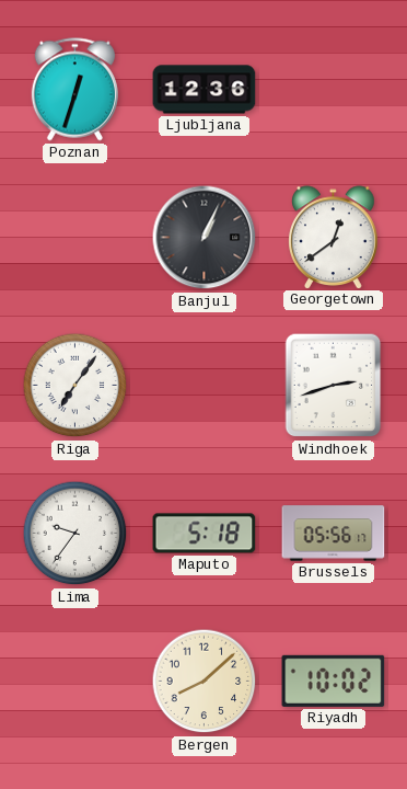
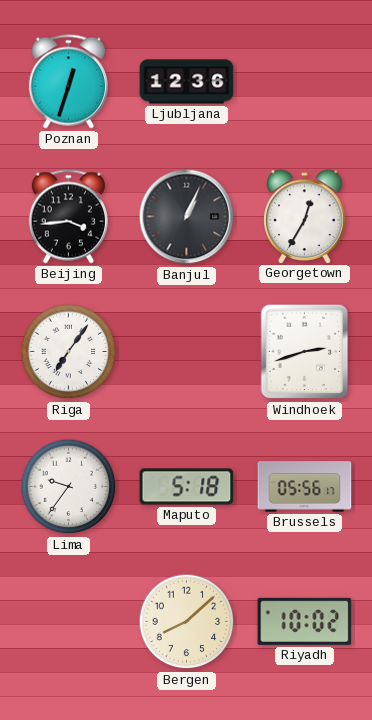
Beijing: none -> 3:44
Georgetown: 12:39 -> 12:35
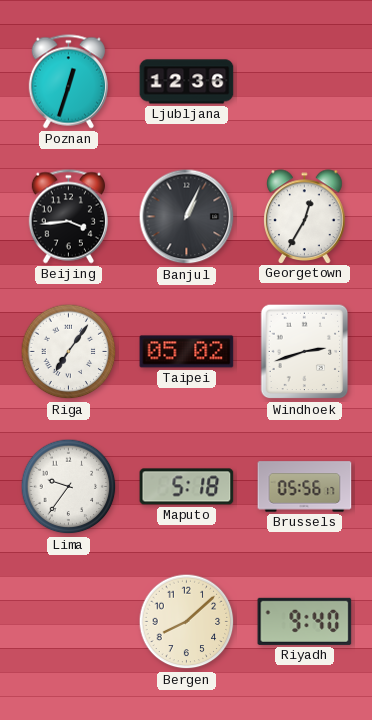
Taipei: none -> 05:02
Riyadh: 10:02 -> 9:40
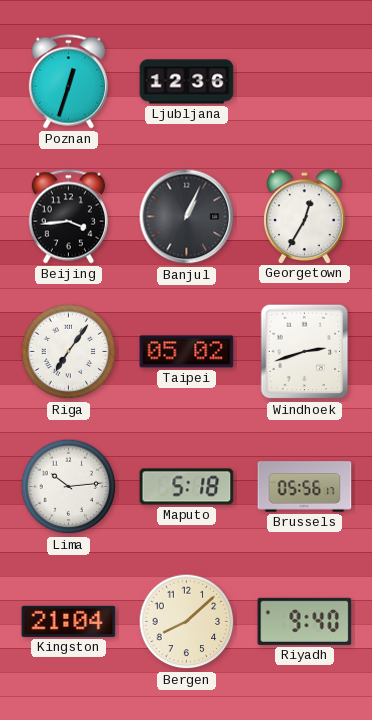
Lima: 9:36 -> 10:14
Kingston: none -> 21:04
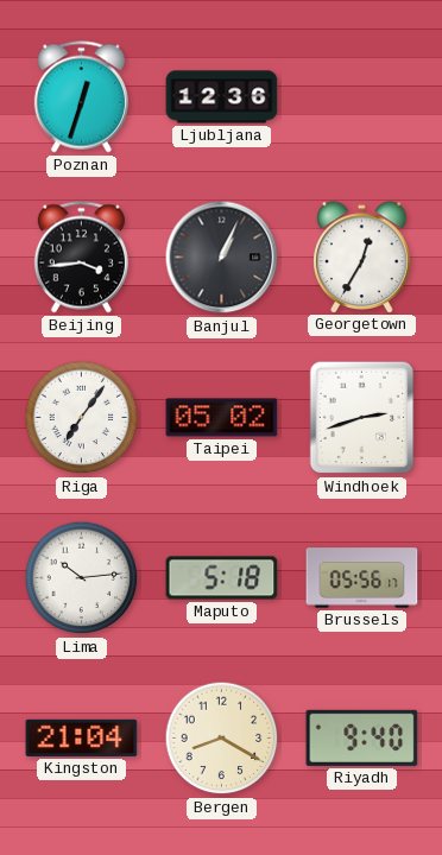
Bergen: 8:08 -> 8:20
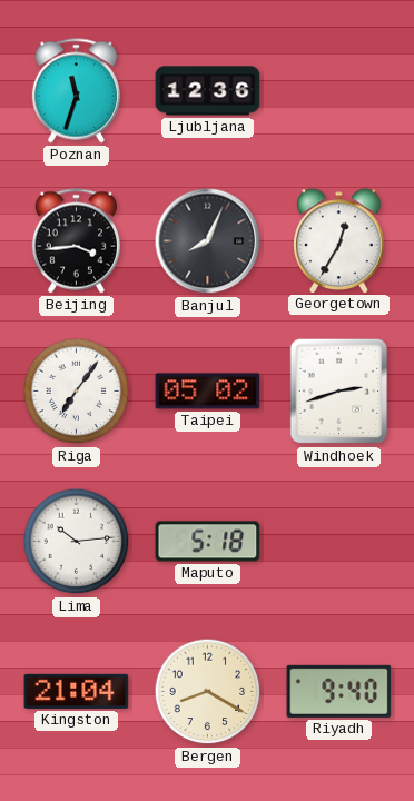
Poznan: 12:33 -> 11:33
Banjul: 1:04 -> 8:04
Brussels: 05:56 -> none
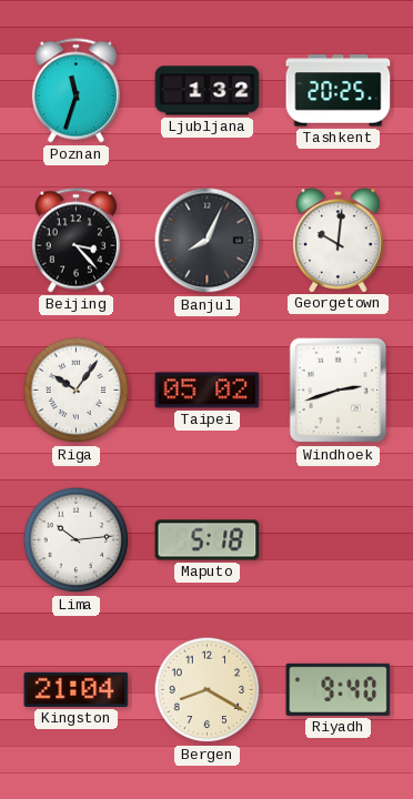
Ljubljana: 12:36 -> 1:32
Tashkent: none -> 20:25
Beijing: 3:44 -> 3:23
Georgetown: 12:35 -> 10:01
Riga: 7:06 -> 10:06
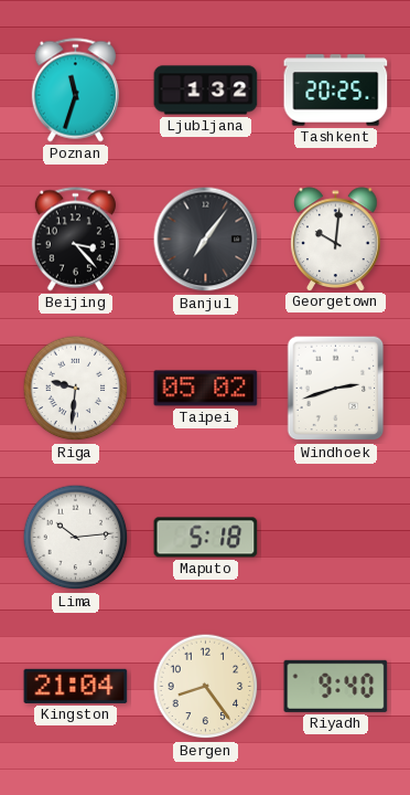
Banjul: 8:04 -> 7:06
Riga: 10:06 -> 9:31
Bergen: 8:20 -> 8:24
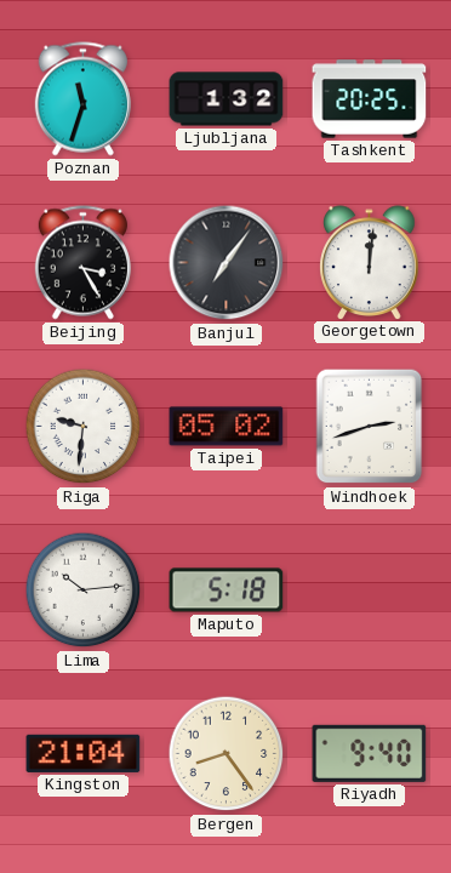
Beijing: 3:23 -> 3:25
Georgetown: 10:01 -> 12:01
